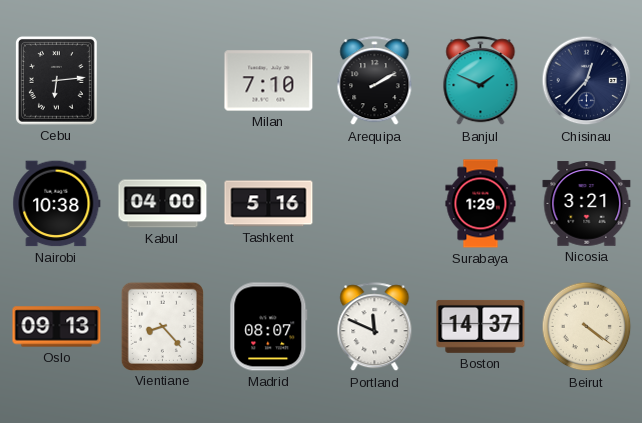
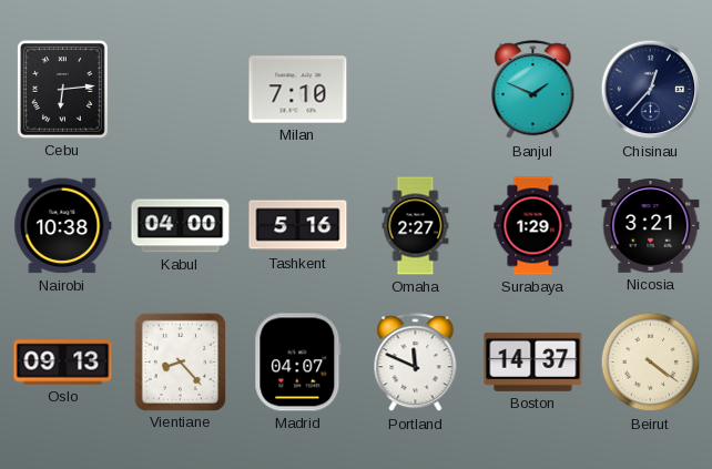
Arequipa: 2:10 -> none
Omaha: none -> 2:27
Madrid: 08:07 -> 04:07
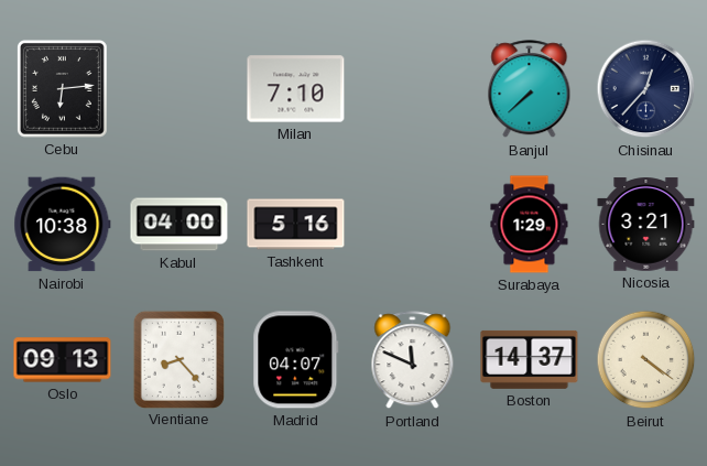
Banjul: 1:49 -> 7:38
Omaha: 2:27 -> none
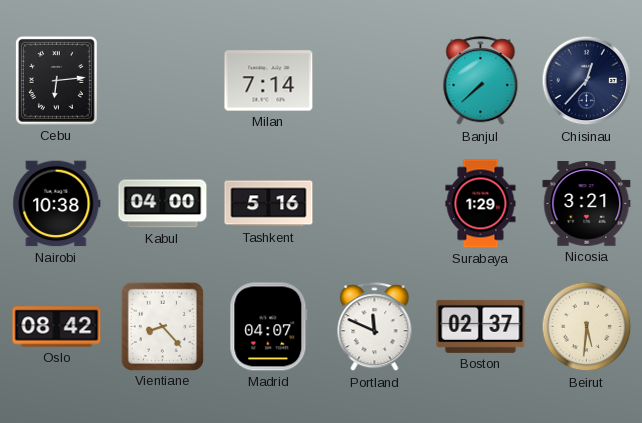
Milan: 7:10 -> 7:14
Oslo: 09:13 -> 08:42
Boston: 14:37 -> 02:37
Beirut: 4:21 -> 5:31
